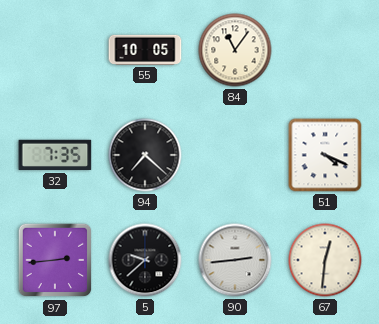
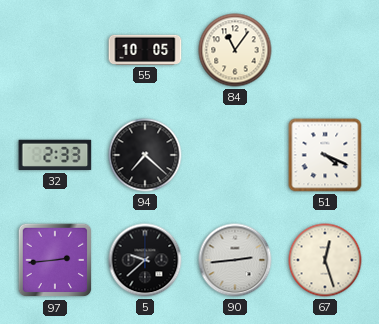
32: 7:35 -> 2:33
67: 12:31 -> 12:27
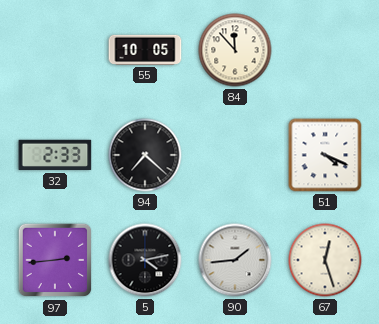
84: 11:06 -> 11:53
5: 9:38 -> 4:13
90: 2:44 -> 1:44
